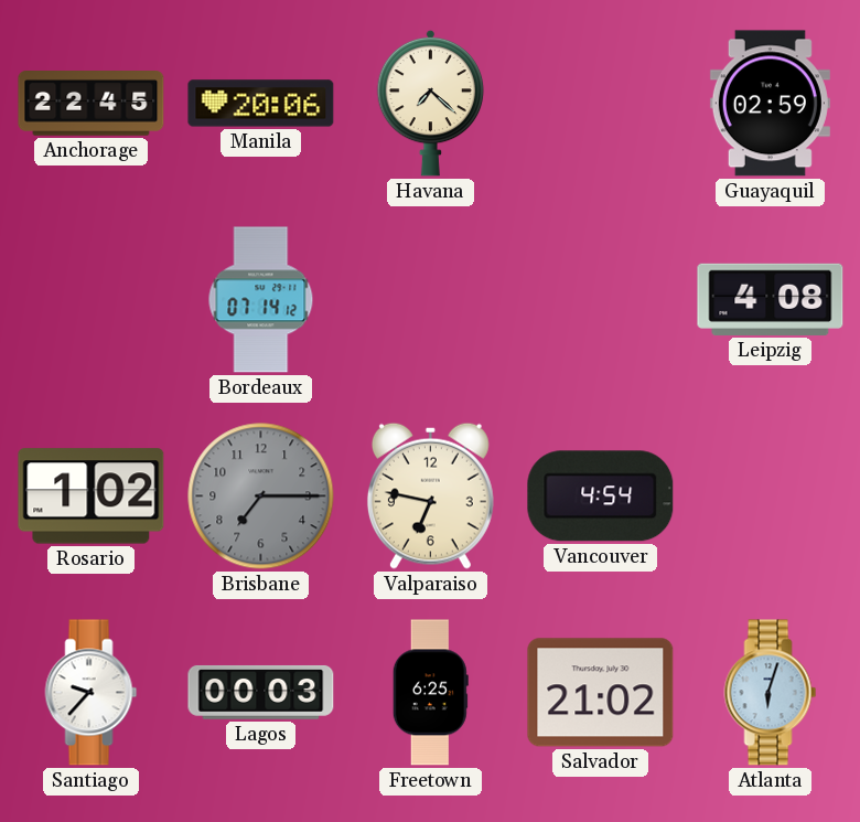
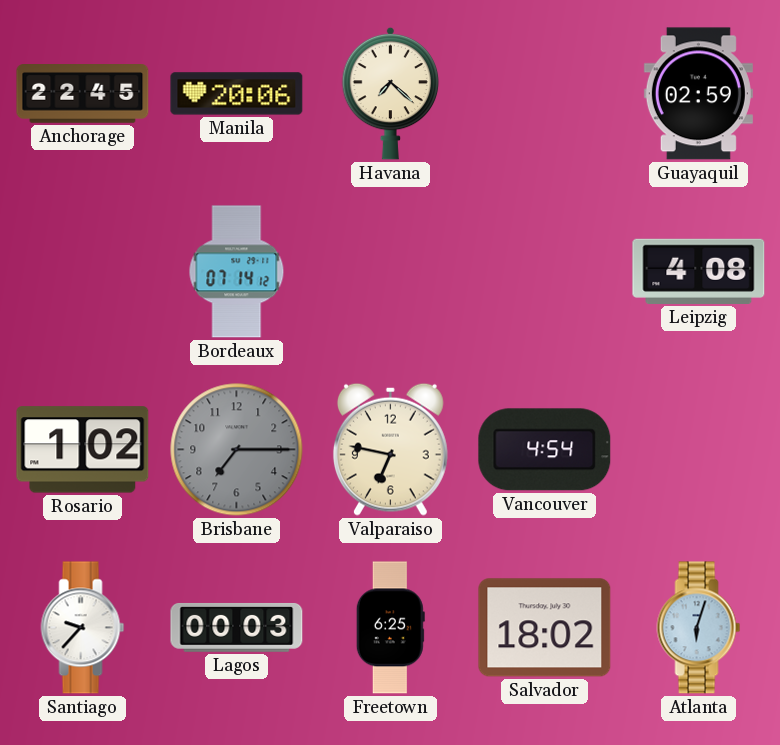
Salvador: 21:02 -> 18:02
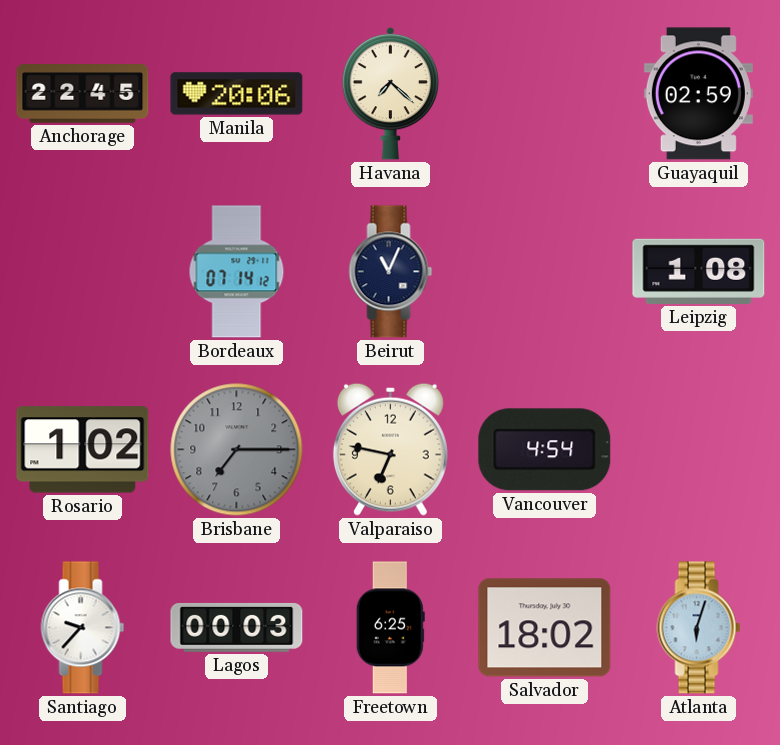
Beirut: none -> 11:04
Leipzig: 4:08 -> 1:08
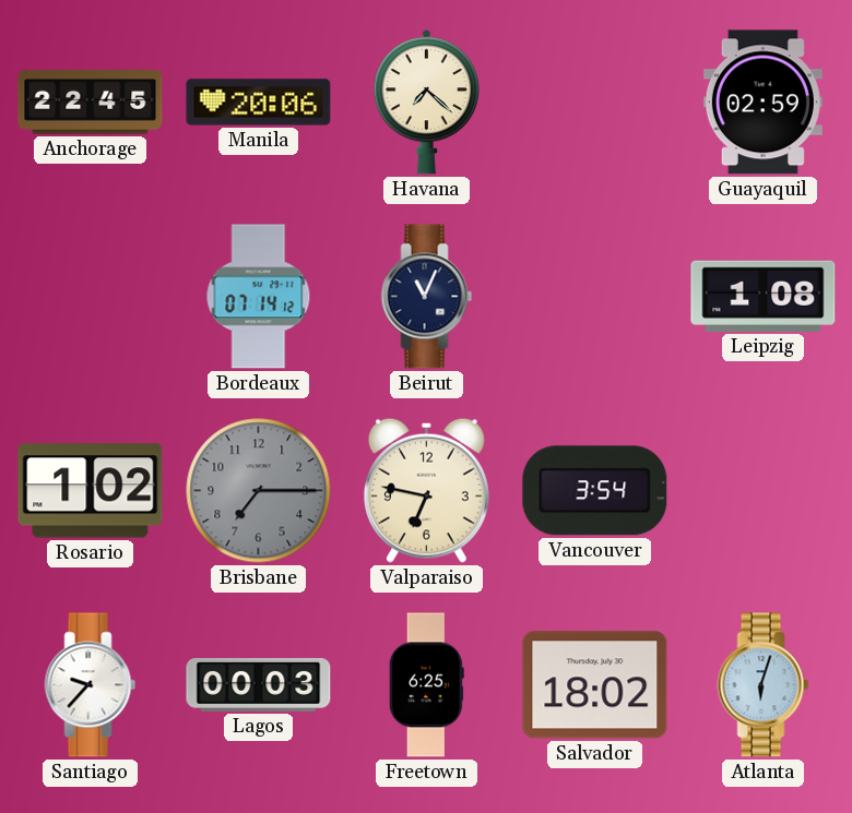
Vancouver: 4:54 -> 3:54
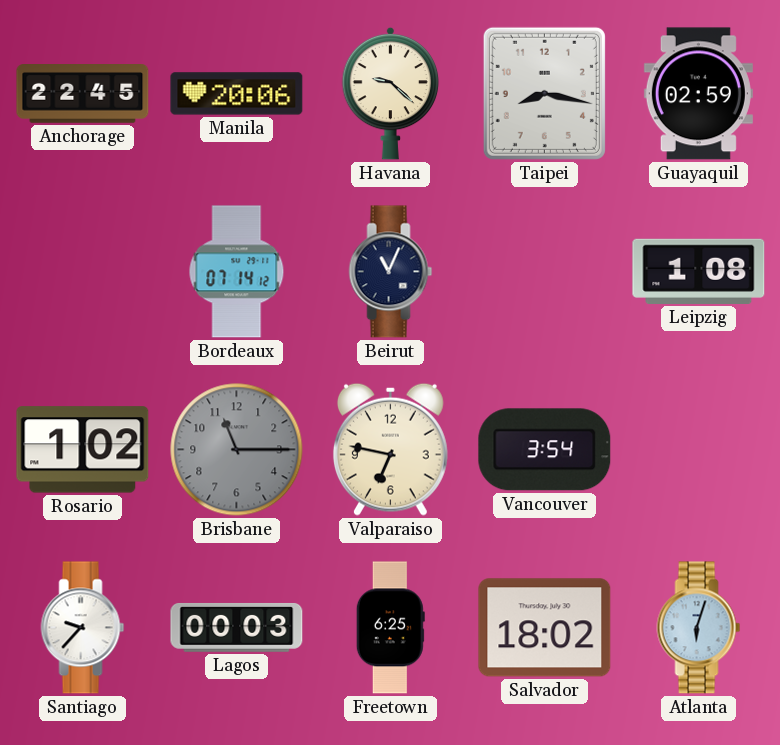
Havana: 7:22 -> 9:22
Taipei: none -> 8:17
Brisbane: 7:15 -> 11:15
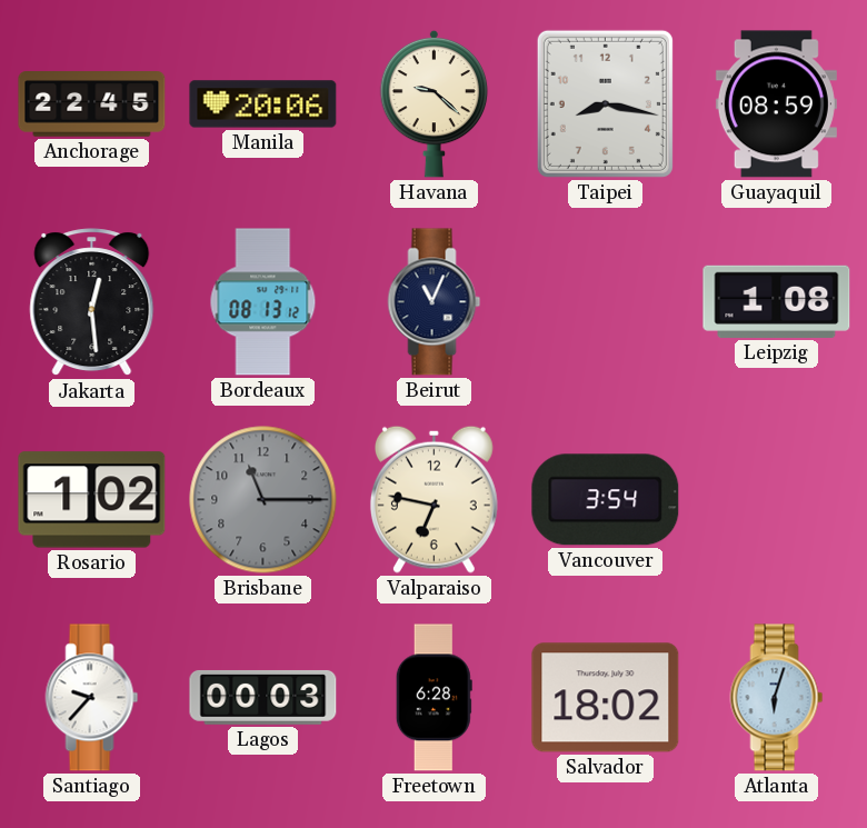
Guayaquil: 02:59 -> 08:59
Jakarta: none -> 12:29
Bordeaux: 07:14 -> 08:13
Freetown: 6:25 -> 6:28
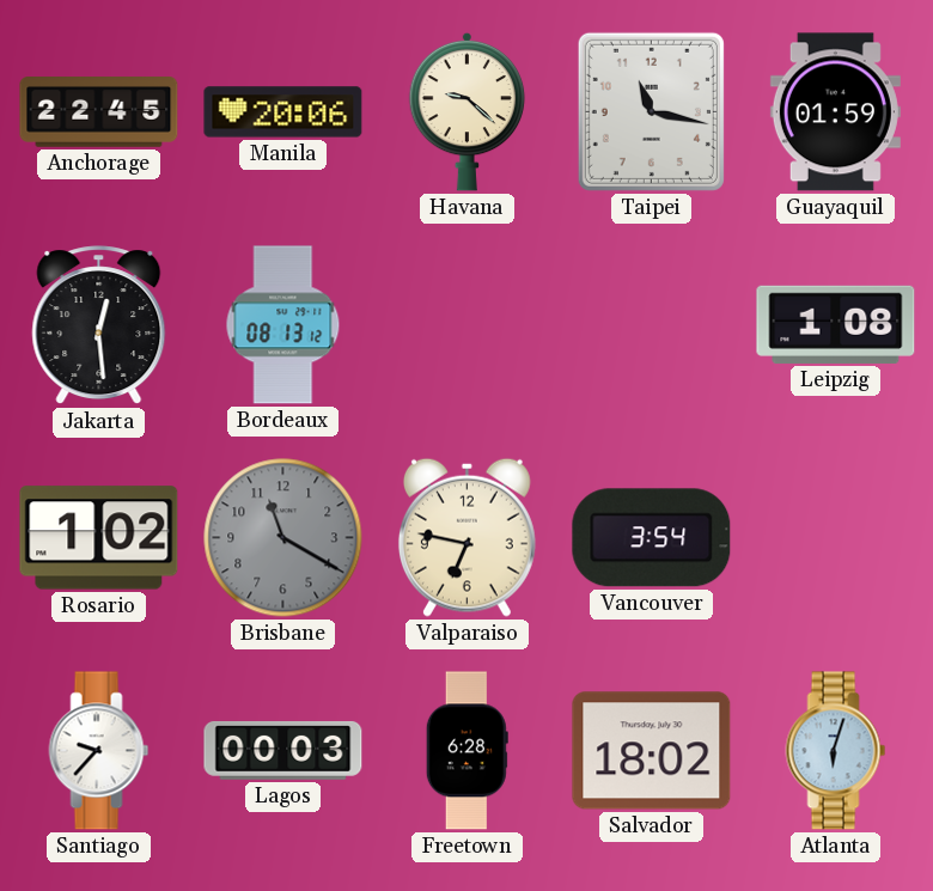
Taipei: 8:17 -> 11:17
Guayaquil: 08:59 -> 01:59
Beirut: 11:04 -> none
Brisbane: 11:15 -> 11:20
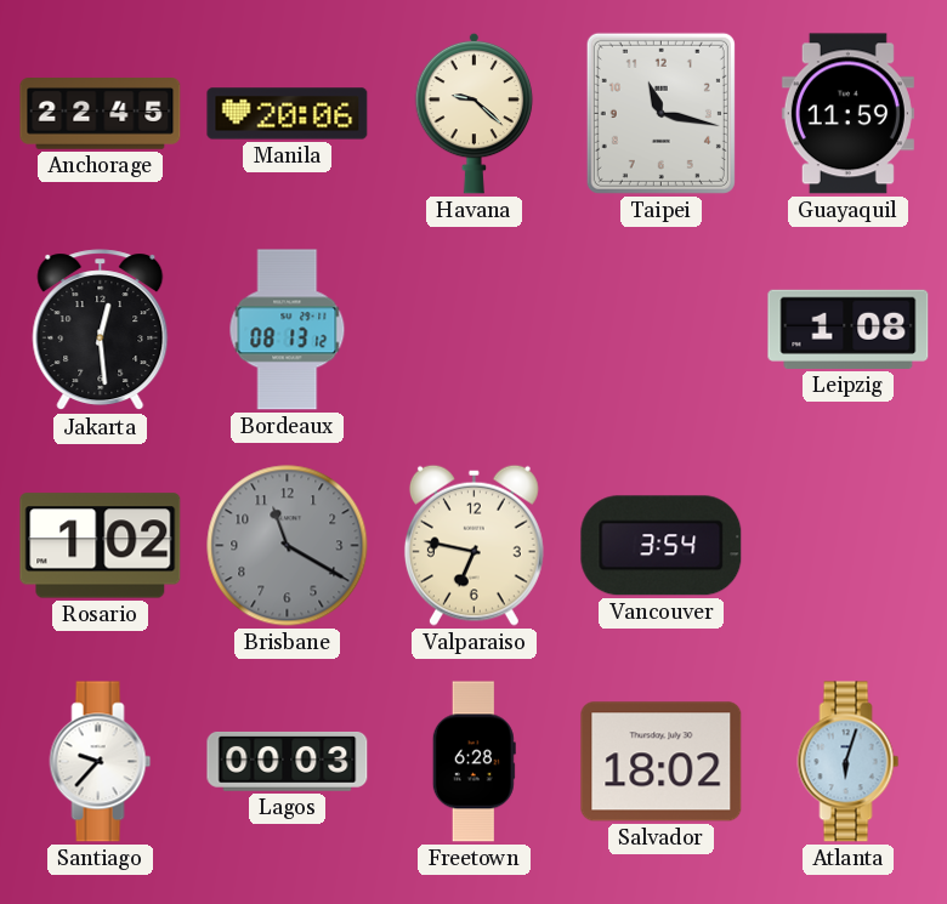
Guayaquil: 01:59 -> 11:59
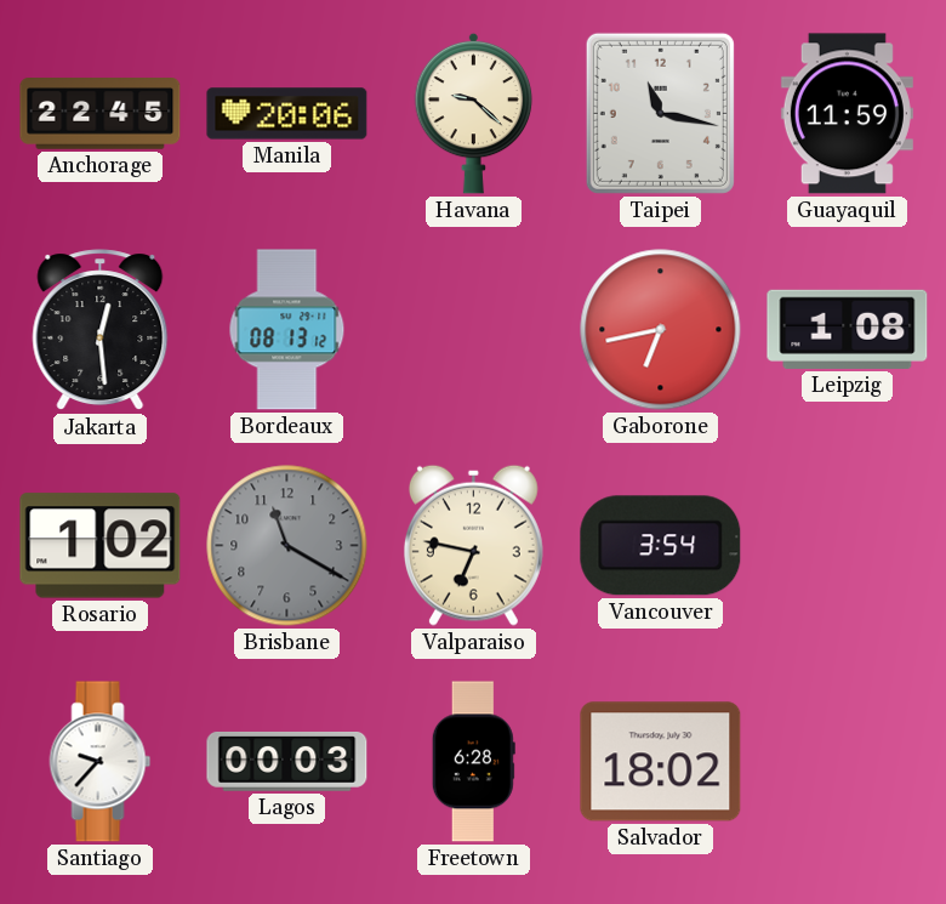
Gaborone: none -> 6:43
Atlanta: 6:03 -> none
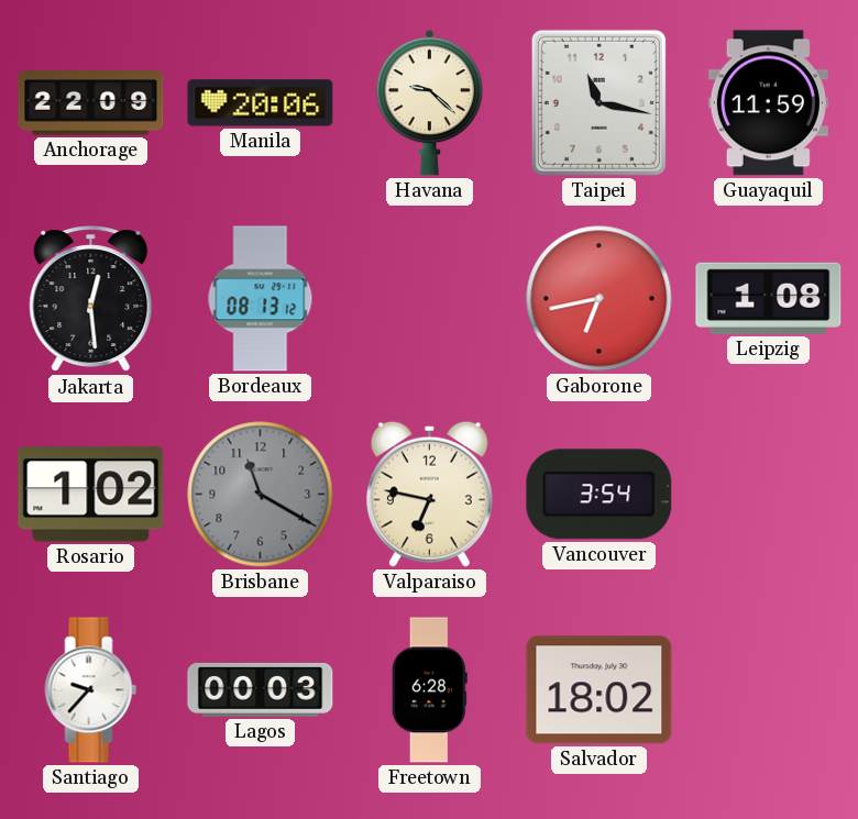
Anchorage: 22:45 -> 22:09
